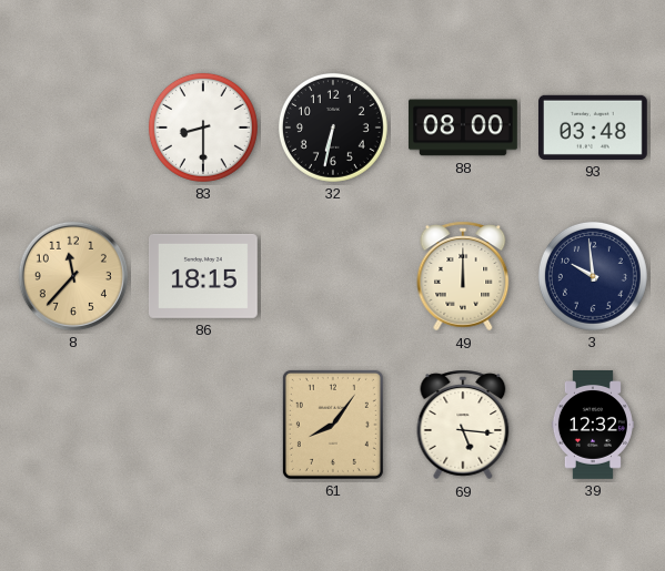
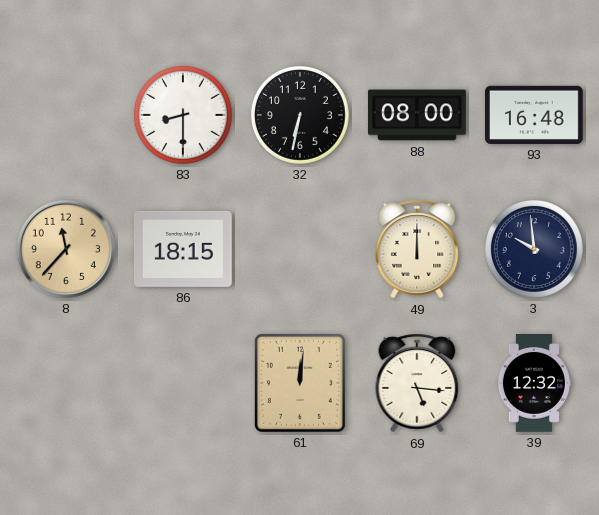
93: 03:48 -> 16:48
61: 8:06 -> 12:01
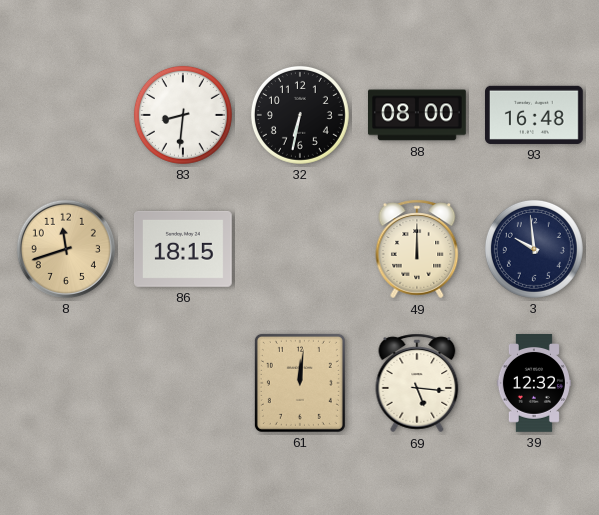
83: 8:30 -> 8:31
8: 11:37 -> 11:42
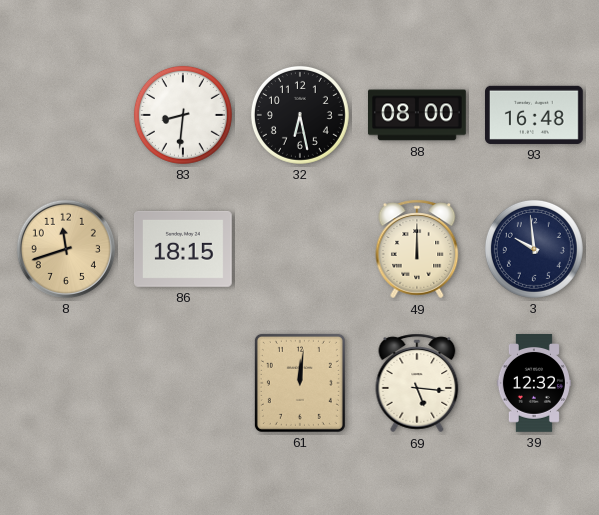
32: 6:32 -> 6:28
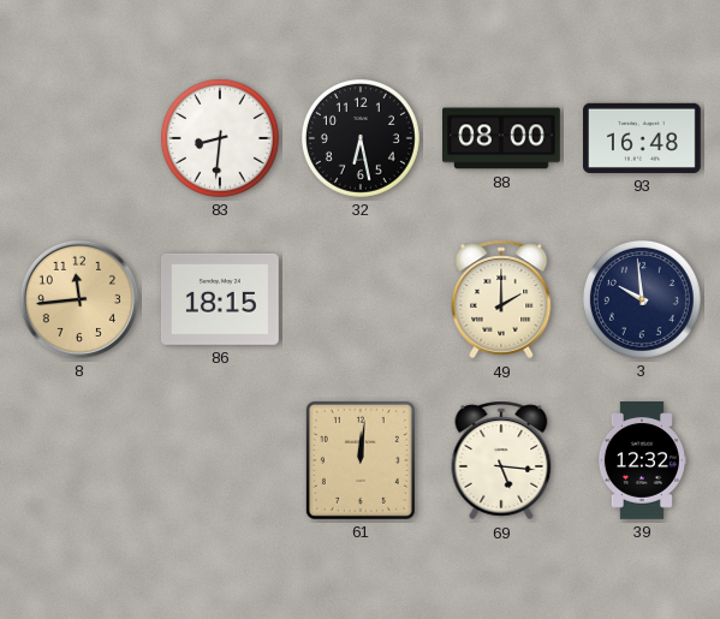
8: 11:42 -> 11:44
49: 12:00 -> 2:00
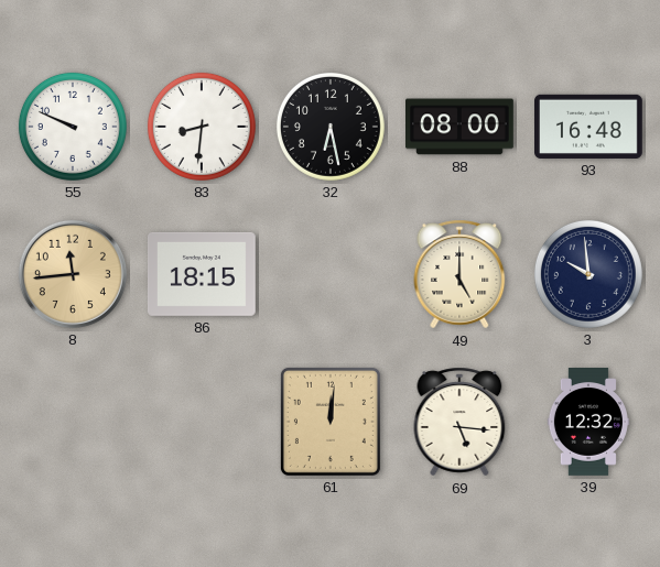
55: none -> 9:49
49: 2:00 -> 5:00
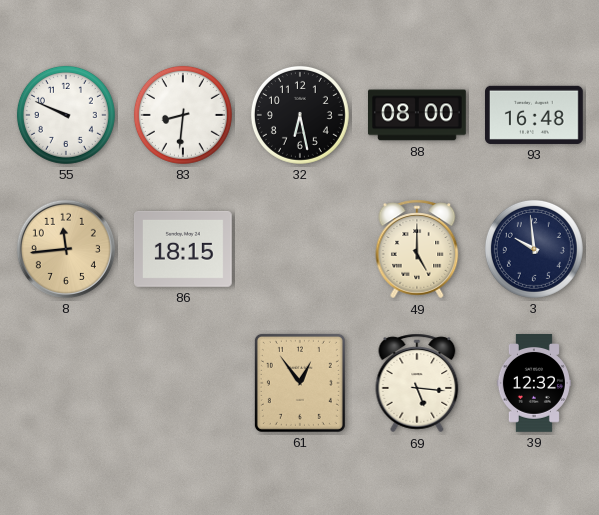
61: 12:01 -> 12:54
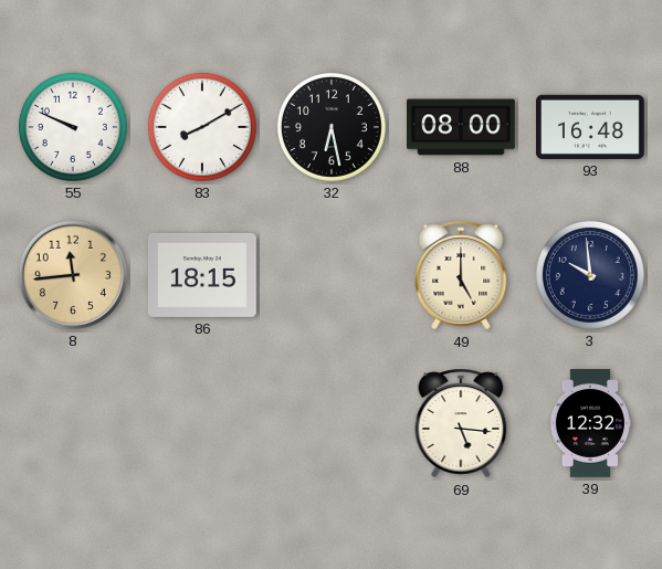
83: 8:31 -> 8:10
61: 12:54 -> none
